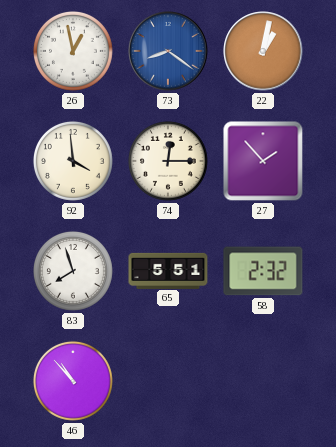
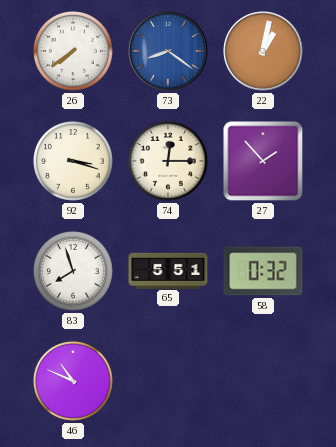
26: 12:58 -> 7:39
92: 3:59 -> 3:18
58: 2:32 -> 0:32
46: 10:53 -> 10:49
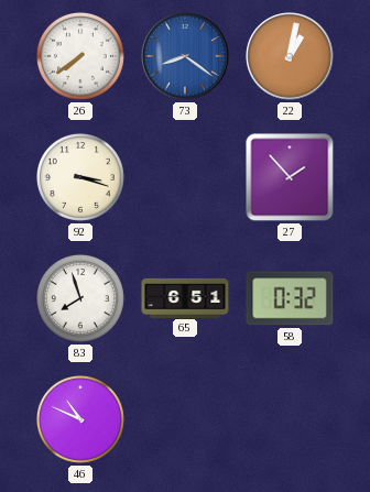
74: 12:15 -> none
65: 5:51 -> 6:51
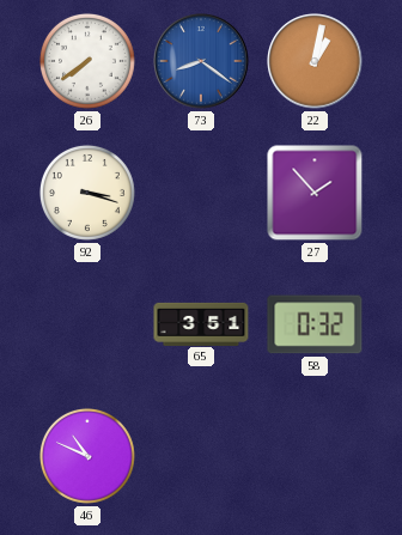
83: 7:57 -> none
65: 6:51 -> 3:51
